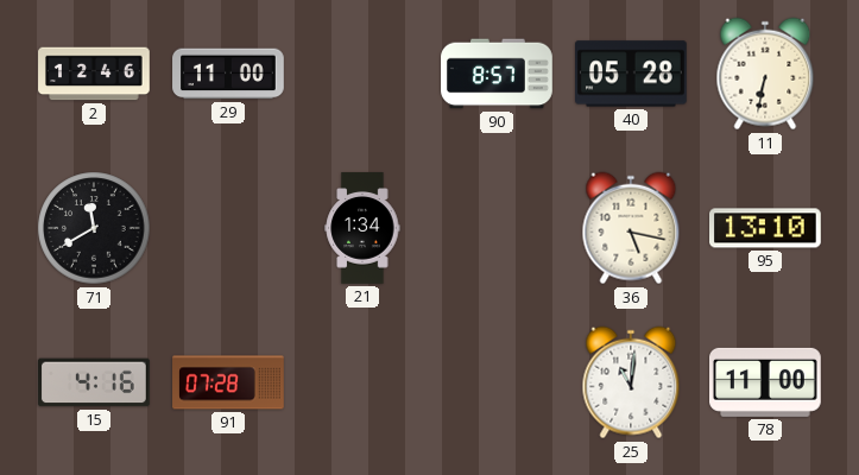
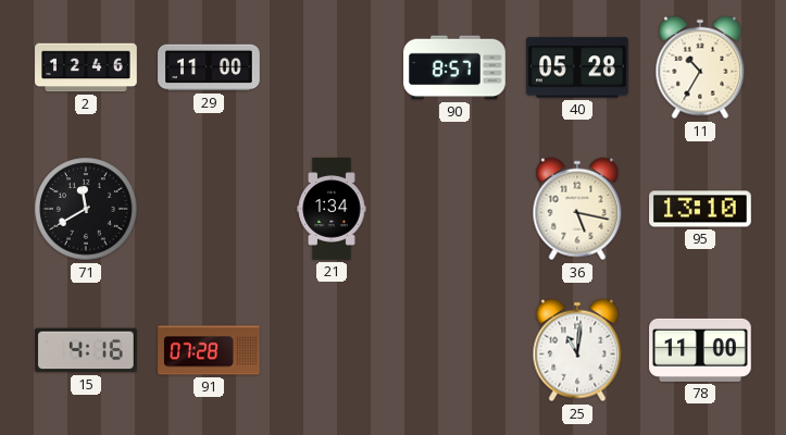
11: 6:32 -> 10:35
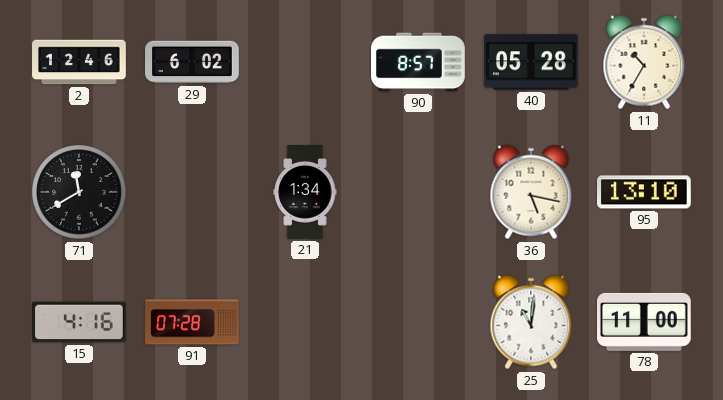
29: 11:00 -> 6:02
